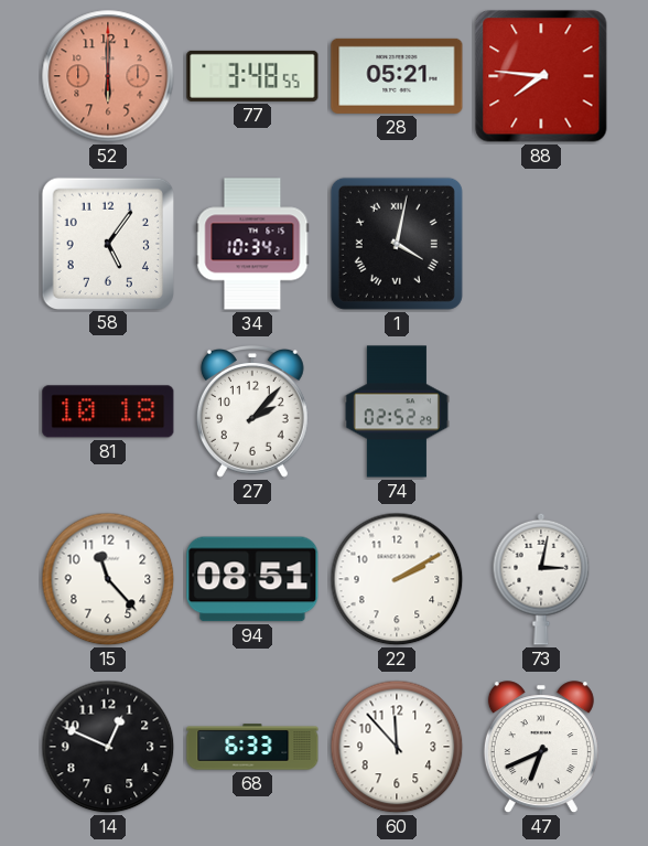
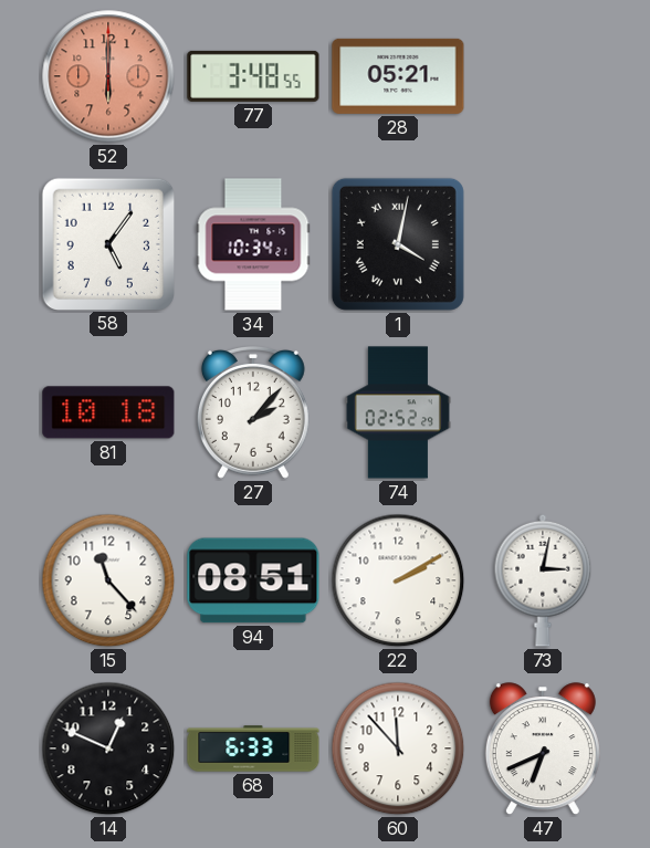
88: 7:46 -> none
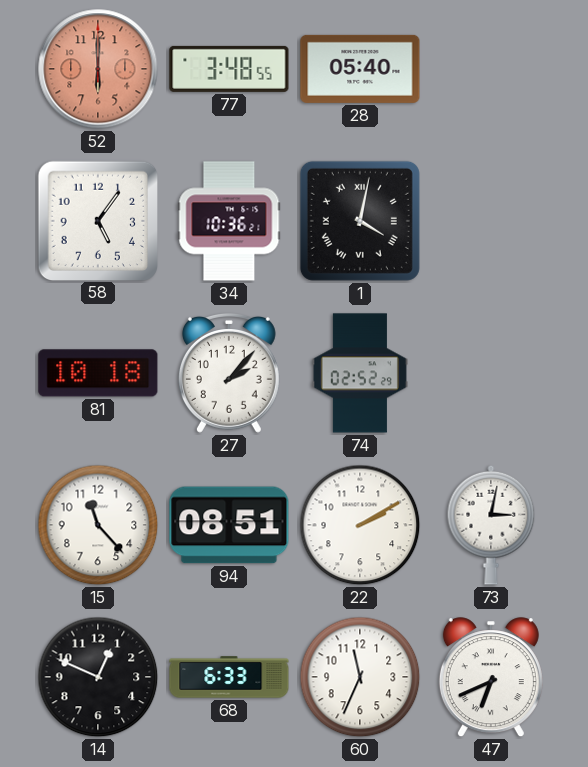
28: 05:21 -> 05:40
34: 10:34 -> 10:36
60: 11:53 -> 11:34
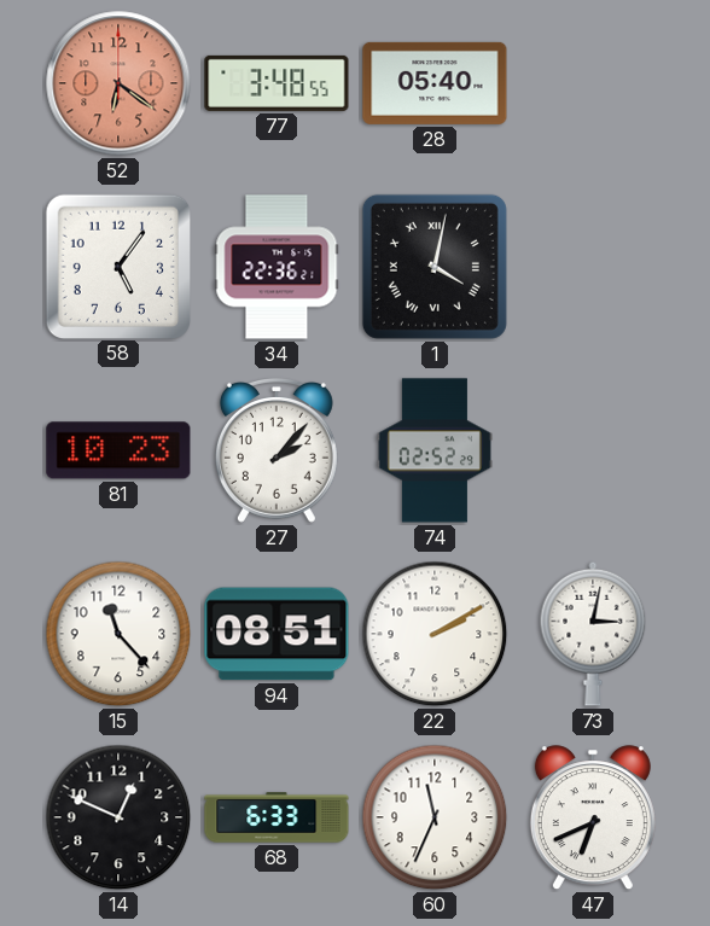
52: 6:00 -> 6:21
34: 10:36 -> 22:36
81: 10:18 -> 10:23
